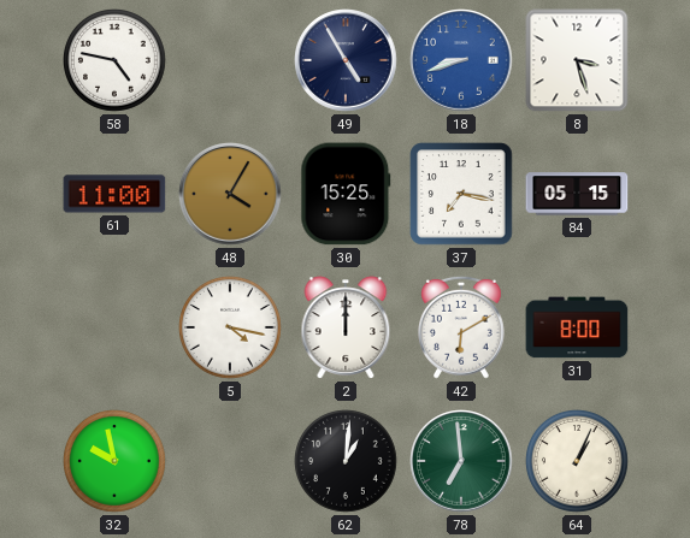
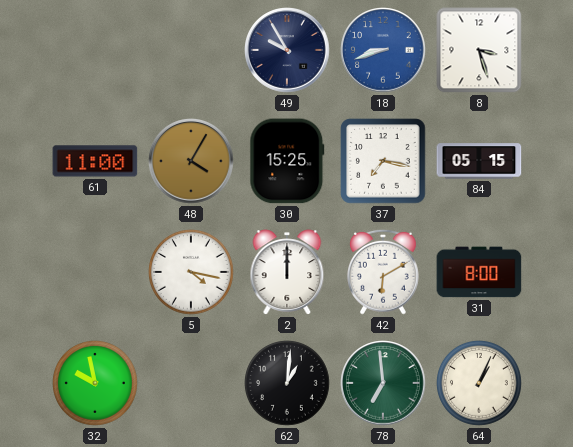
58: 4:47 -> none
49: 4:55 -> 9:55
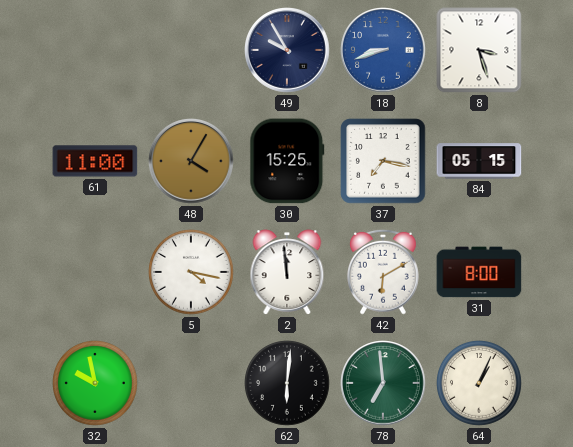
2: 12:00 -> 11:59
62: 1:01 -> 6:01
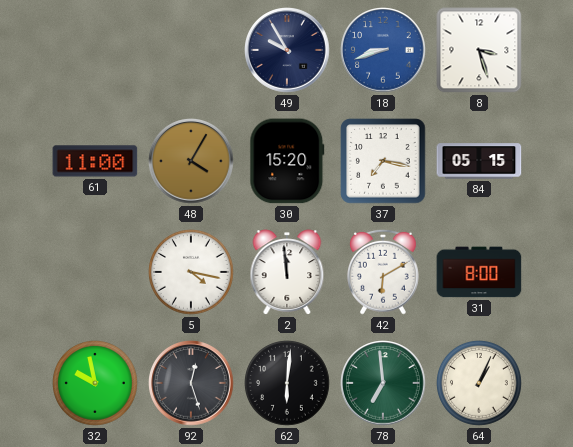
30: 15:25 -> 15:20
92: none -> 12:27
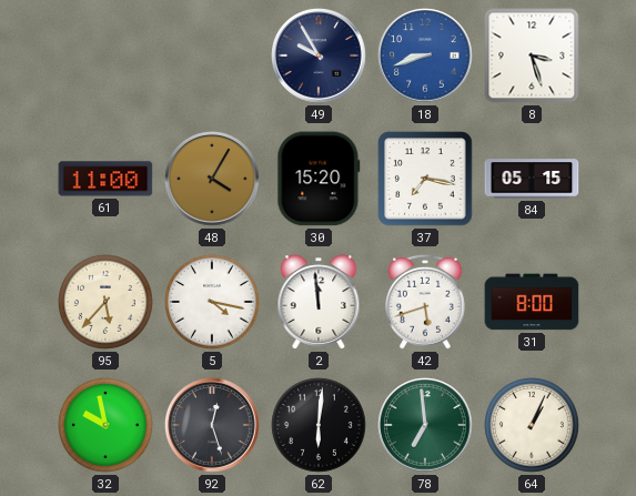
95: none -> 5:37
42: 6:10 -> 5:42
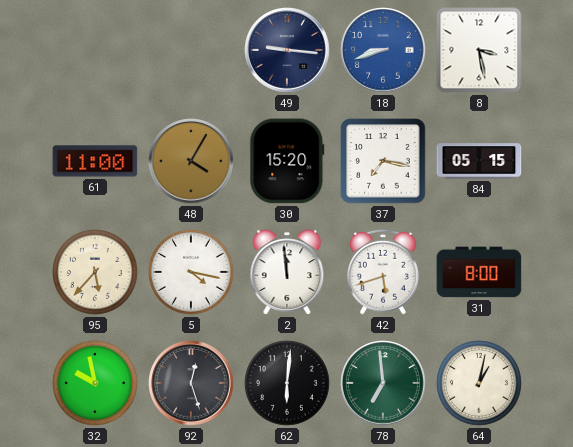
49: 9:55 -> 9:16
8: 3:27 -> 3:28
64: 1:04 -> 1:02
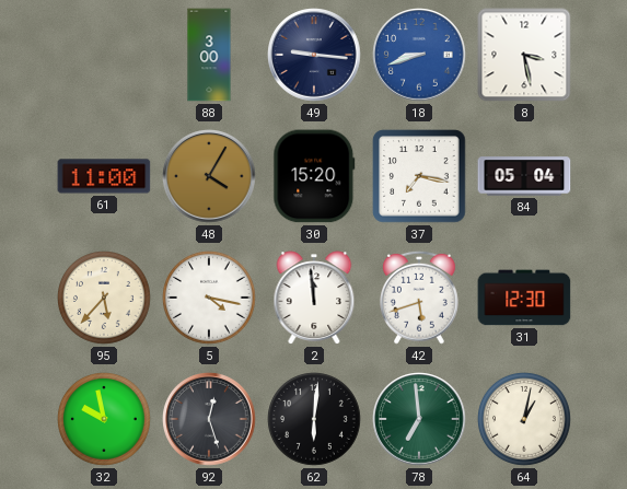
88: none -> 3:00
84: 05:15 -> 05:04
31: 8:00 -> 12:30
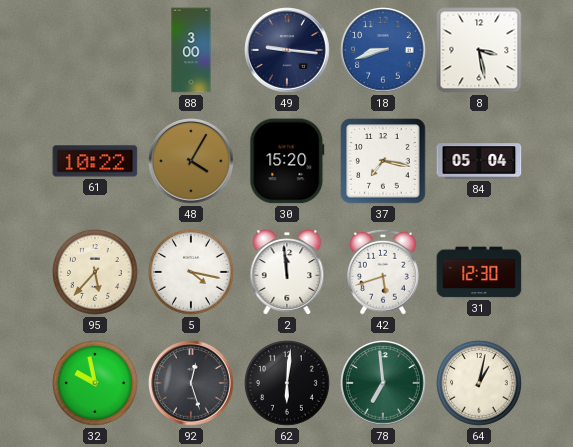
61: 11:00 -> 10:22
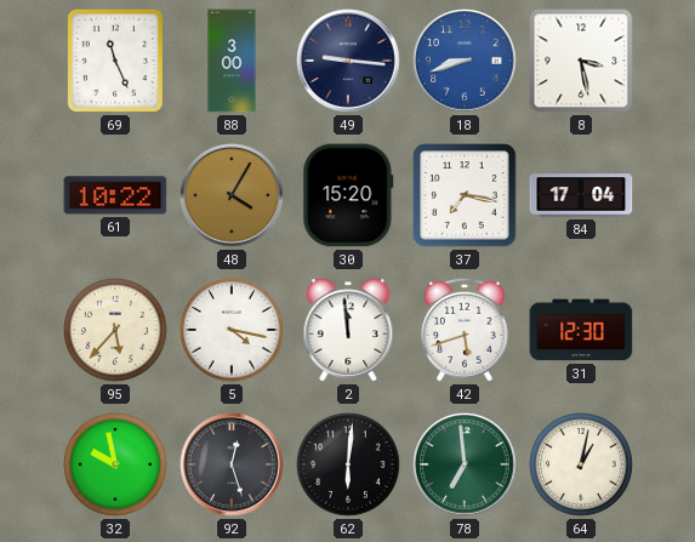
69: none -> 11:26
84: 05:04 -> 17:04
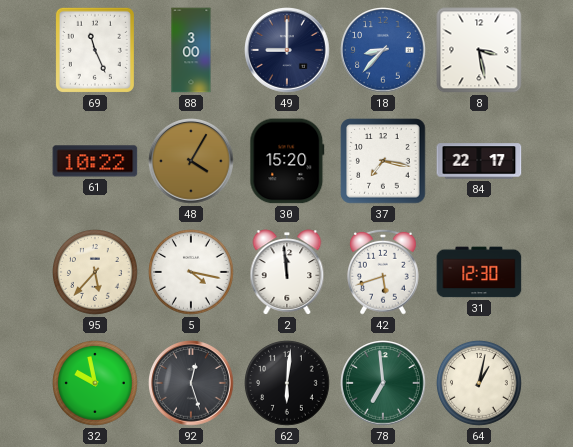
49: 9:16 -> 9:00
18: 8:42 -> 8:37
84: 17:04 -> 22:17
